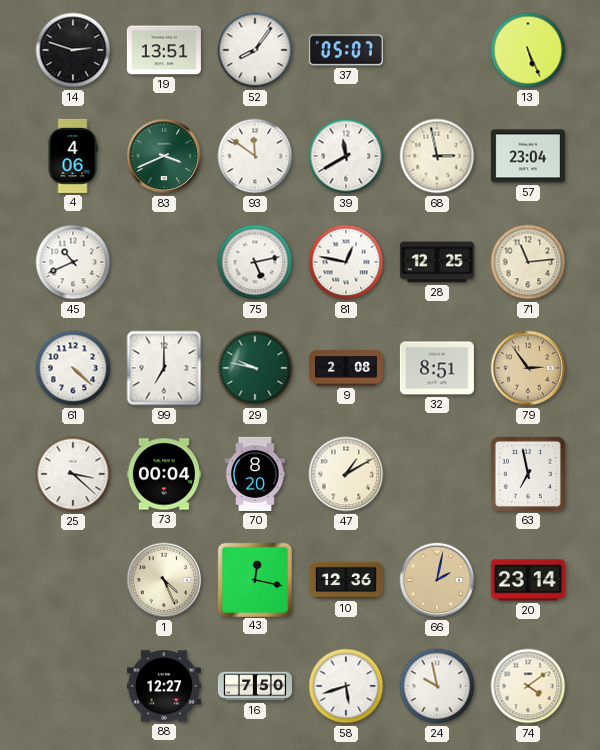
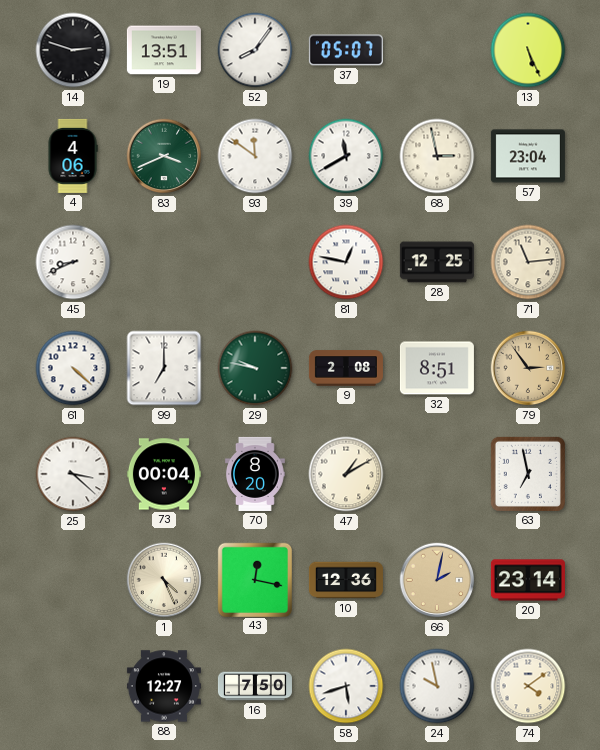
45: 10:41 -> 8:41
75: 5:13 -> none
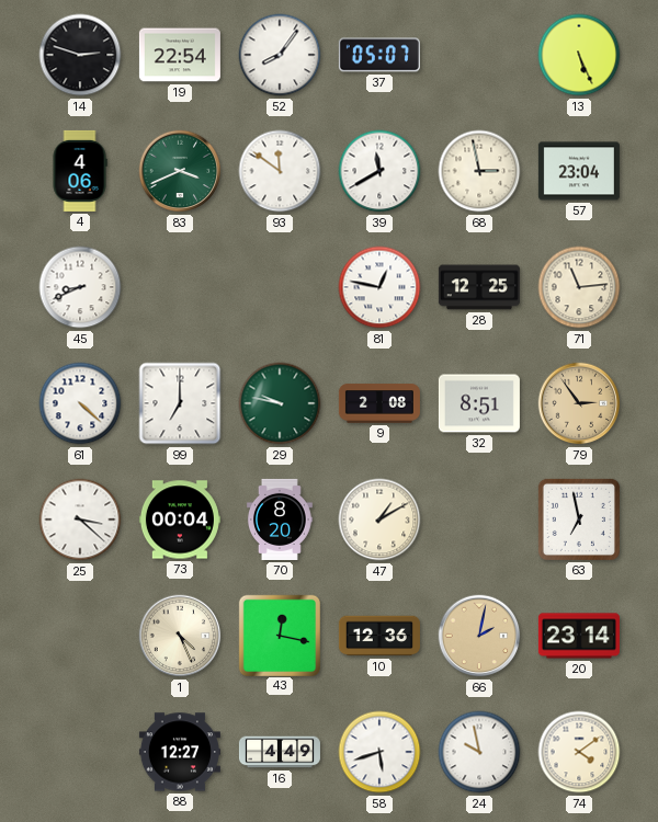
19: 13:51 -> 22:54
16: 7:50 -> 4:49
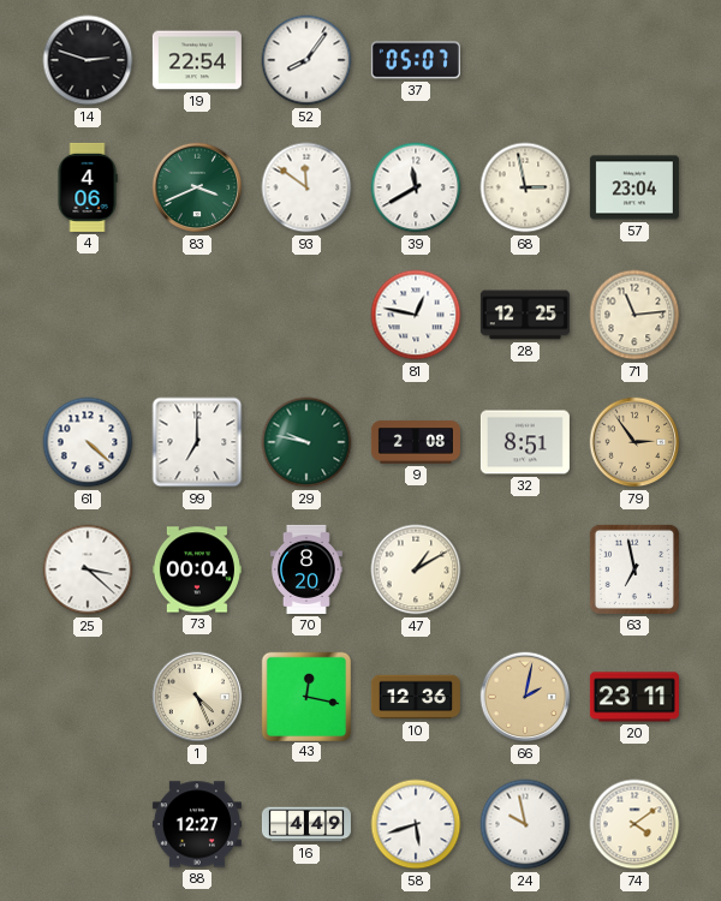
13: 5:26 -> none
45: 8:41 -> none
20: 23:14 -> 23:11
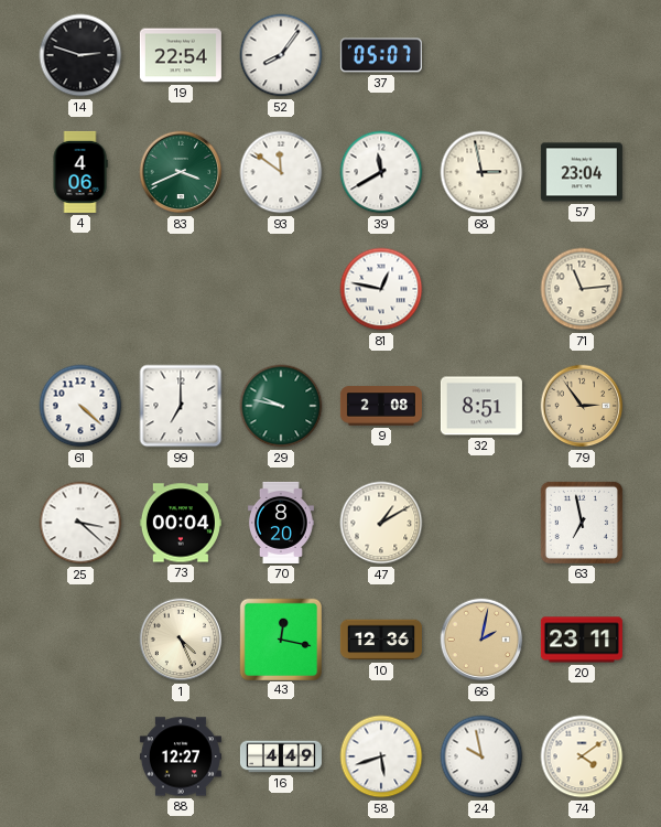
28: 12:25 -> none
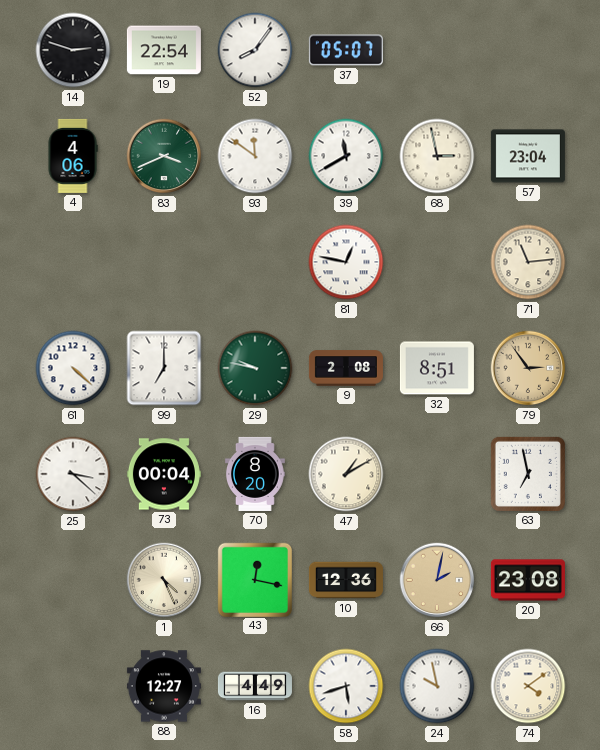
20: 23:11 -> 23:08
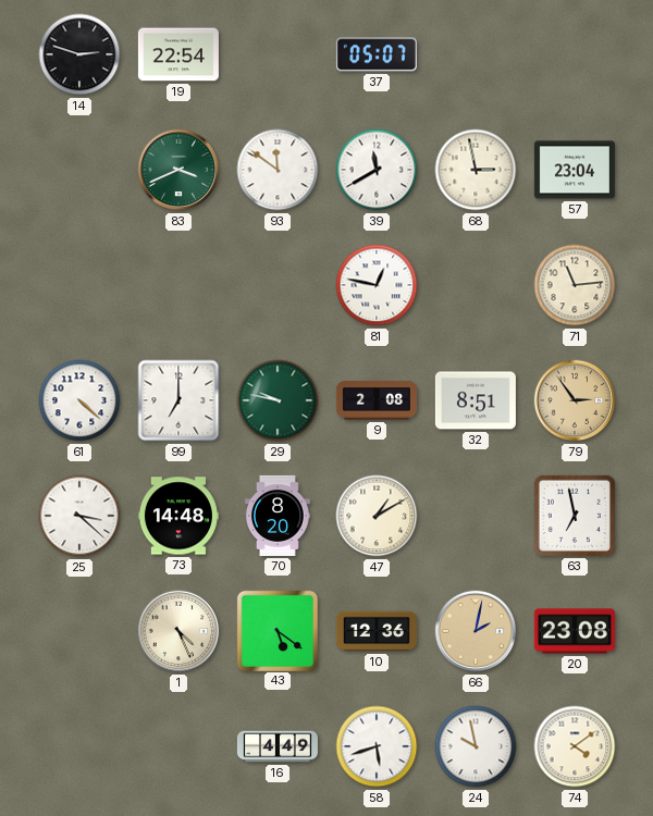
52: 8:06 -> none
4: 4:06 -> none
73: 00:04 -> 14:48
43: 12:17 -> 5:21
88: 12:27 -> none
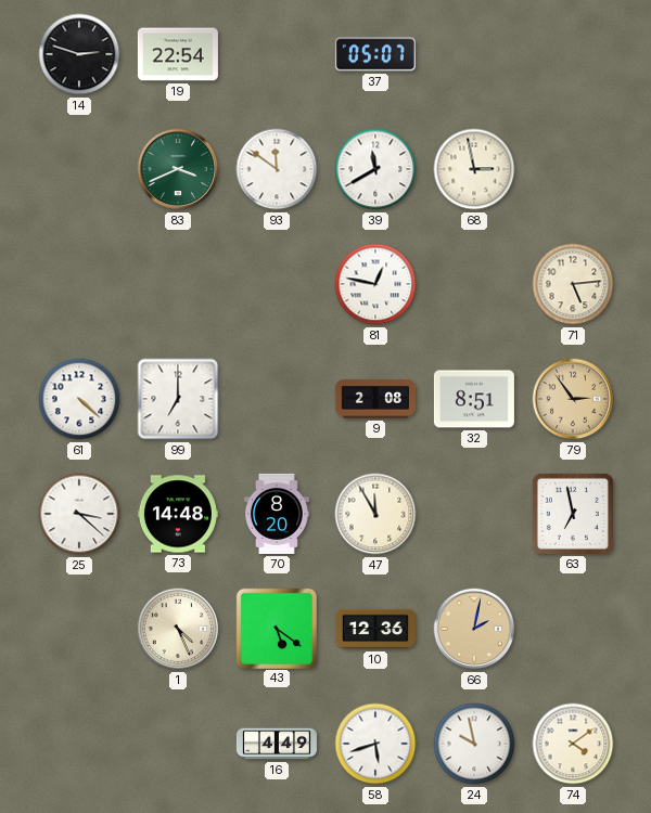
57: 23:04 -> none
71: 11:14 -> 5:14
29: 9:47 -> none
47: 1:10 -> 11:55
20: 23:08 -> none
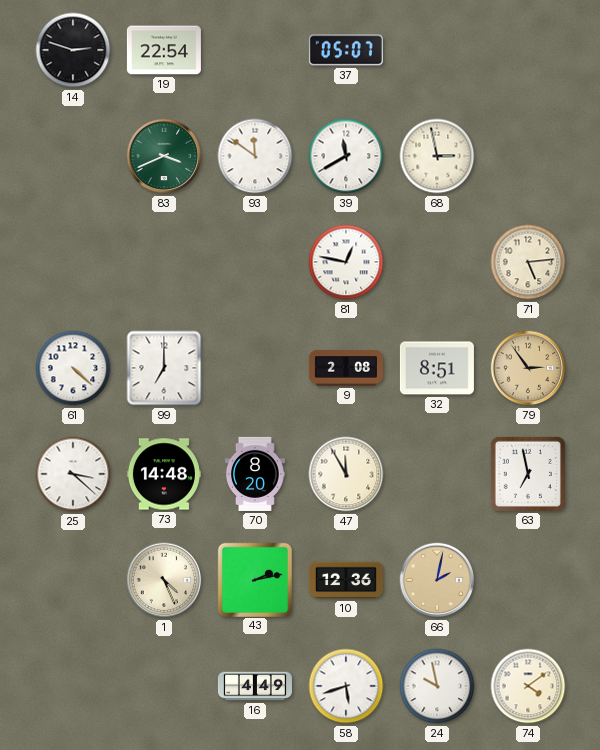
43: 5:21 -> 2:13
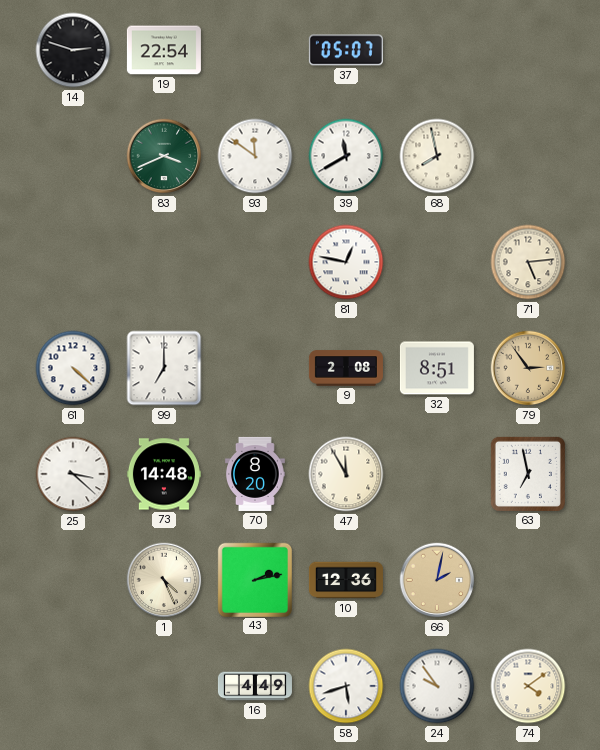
68: 2:58 -> 7:58
24: 9:58 -> 9:54
